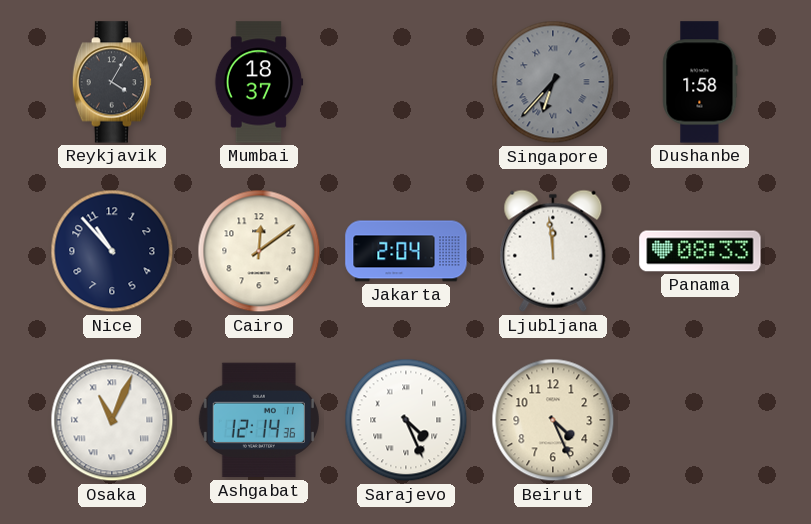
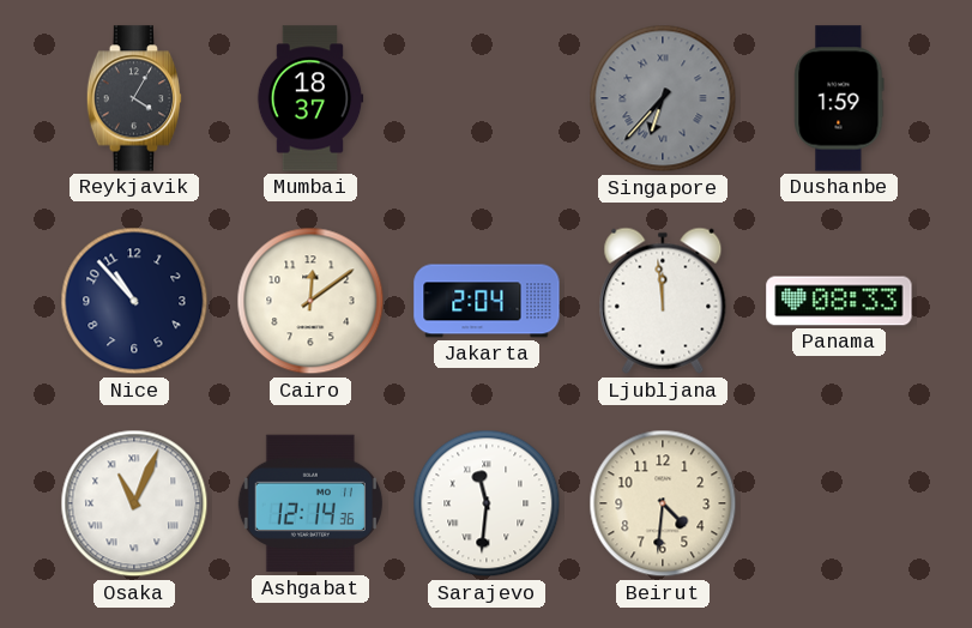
Dushanbe: 1:58 -> 1:59
Sarajevo: 4:26 -> 11:31
Beirut: 4:26 -> 4:31
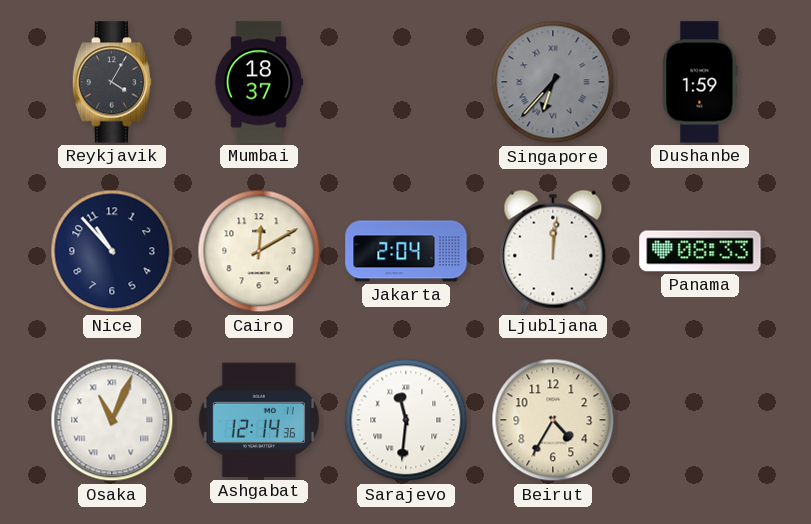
Cairo: 12:09 -> 12:10
Ljubljana: 11:59 -> 12:01
Beirut: 4:31 -> 4:35
